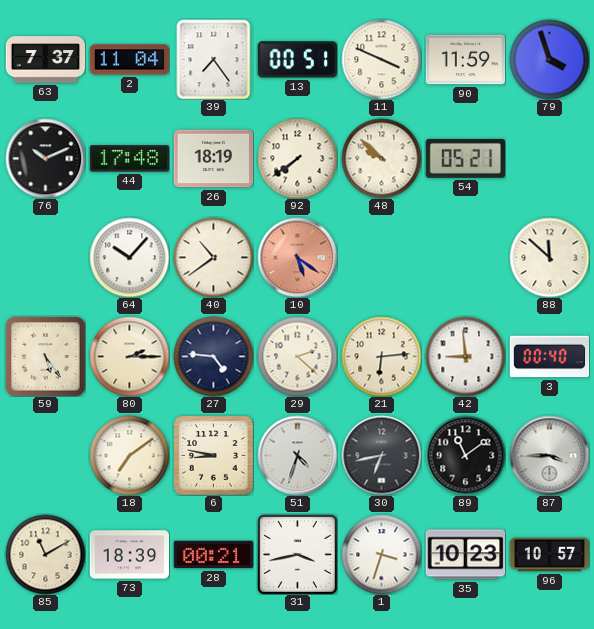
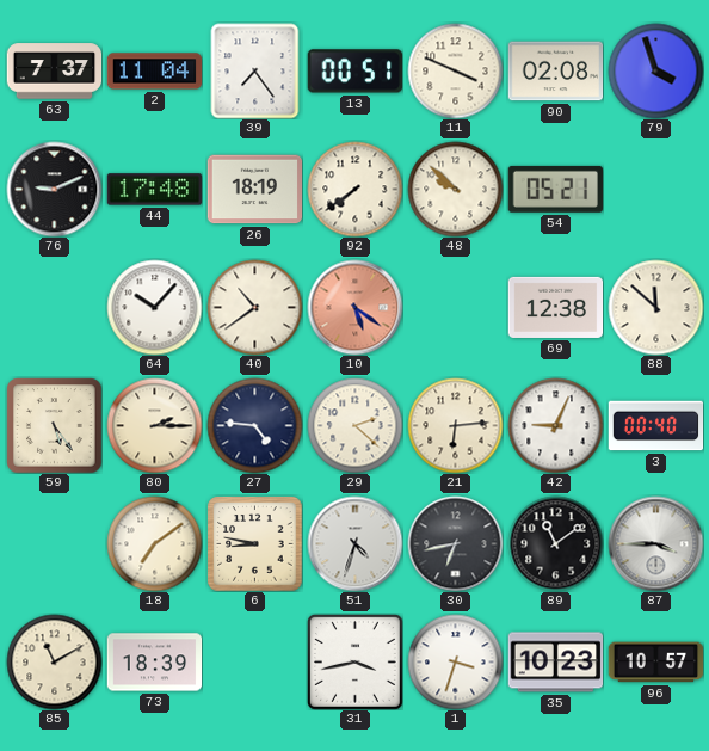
90: 11:59 -> 02:08
76: 10:11 -> 9:11
69: none -> 12:38
42: 8:59 -> 9:04
28: 00:21 -> none
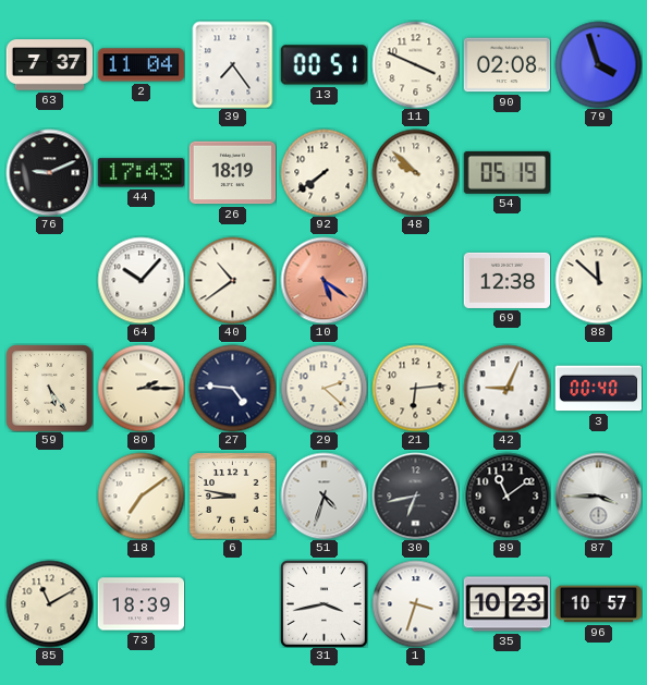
44: 17:48 -> 17:43
54: 05:21 -> 05:19
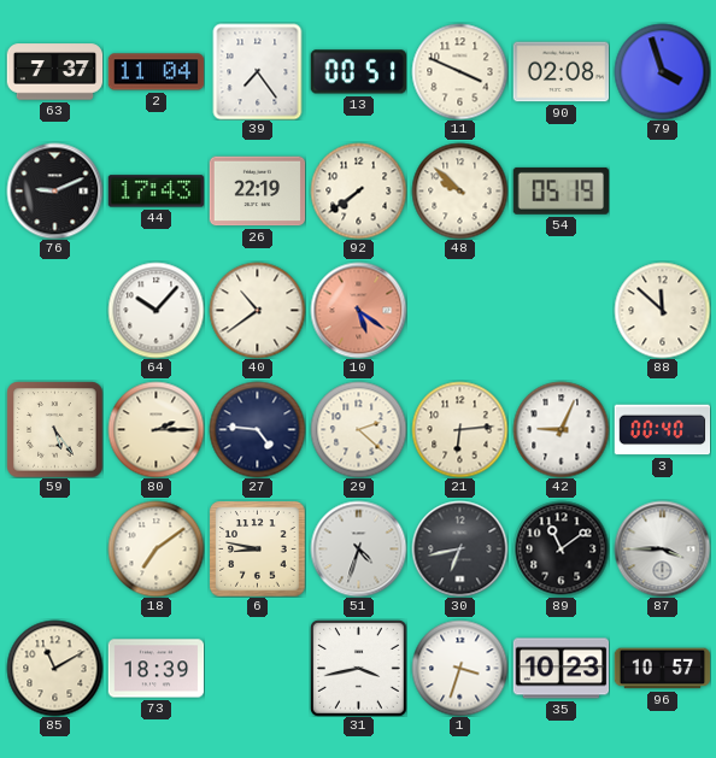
26: 18:19 -> 22:19
69: 12:38 -> none
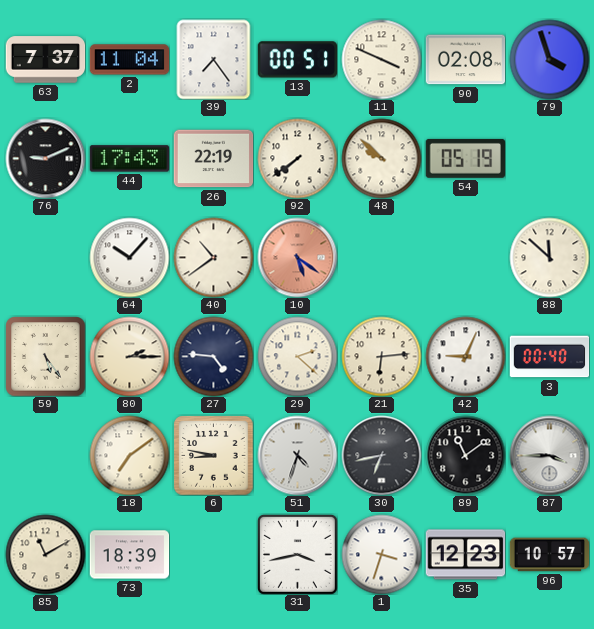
35: 10:23 -> 12:23
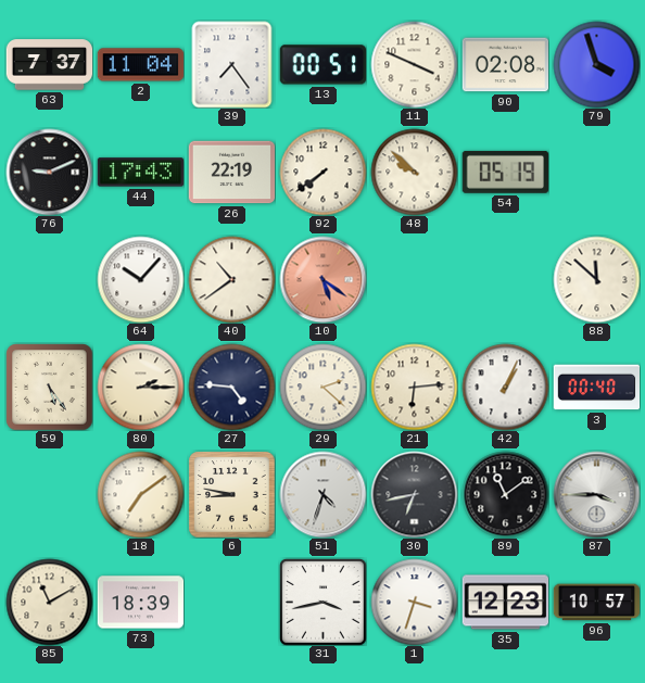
42: 9:04 -> 1:04
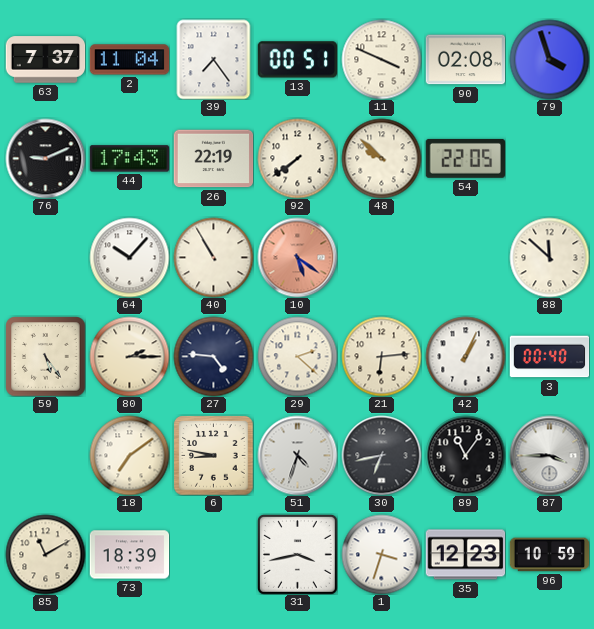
54: 05:19 -> 22:05
40: 10:39 -> 10:55
89: 11:09 -> 11:06
96: 10:57 -> 10:59
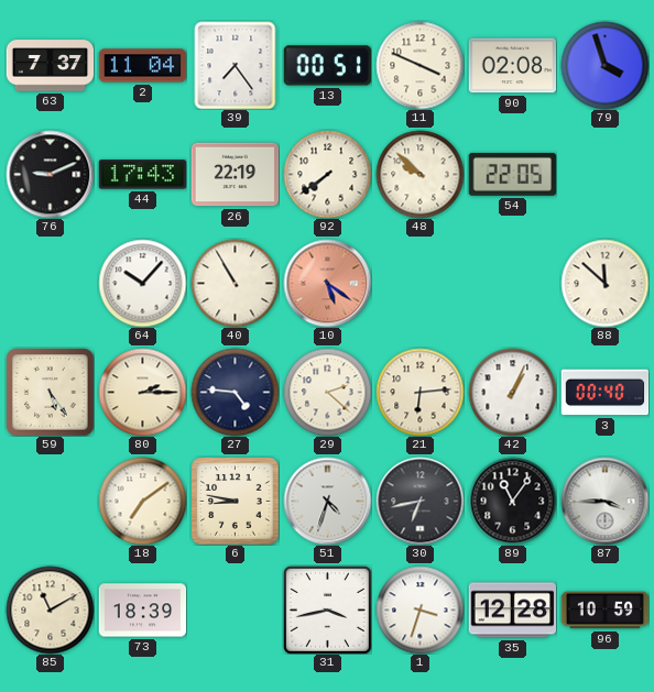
35: 12:23 -> 12:28
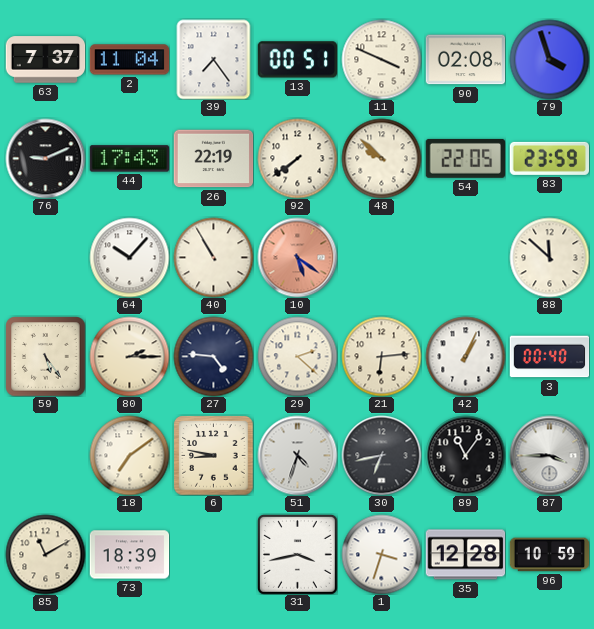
83: none -> 23:59
